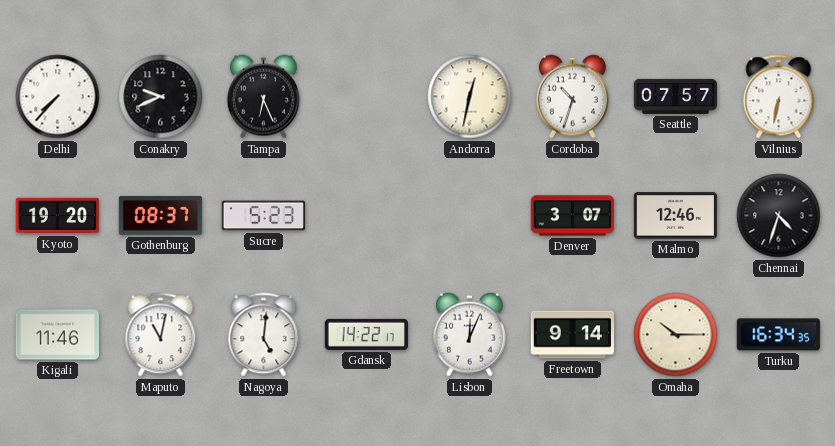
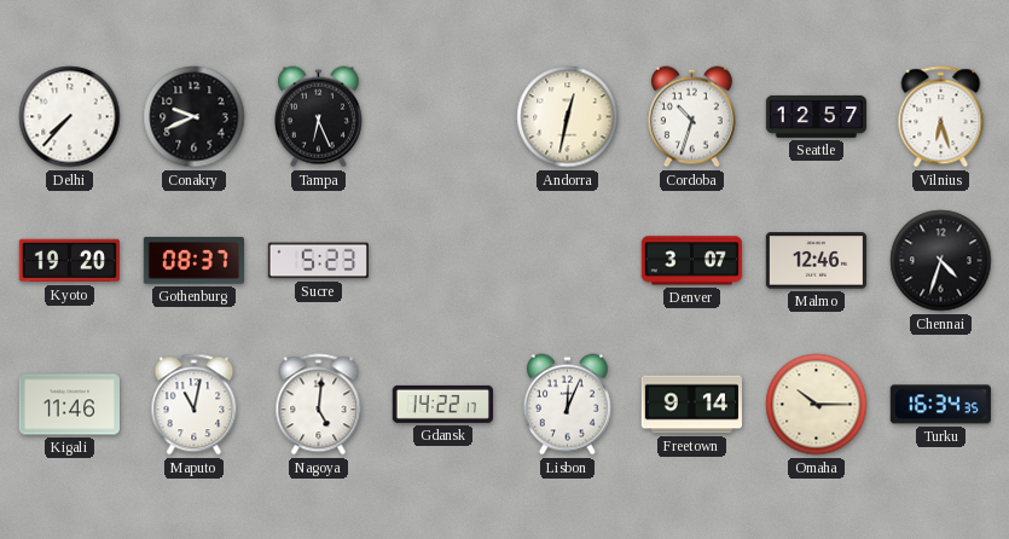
Seattle: 07:57 -> 12:57
Vilnius: 6:32 -> 6:27
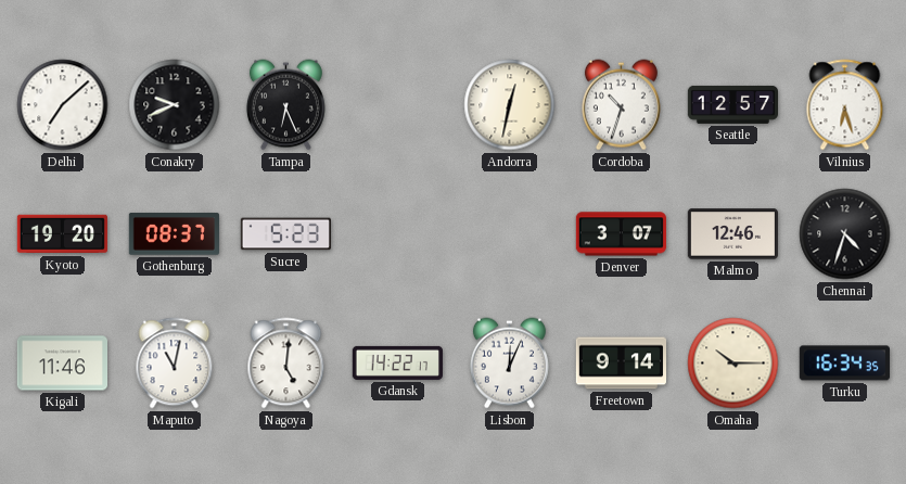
Delhi: 7:37 -> 7:08
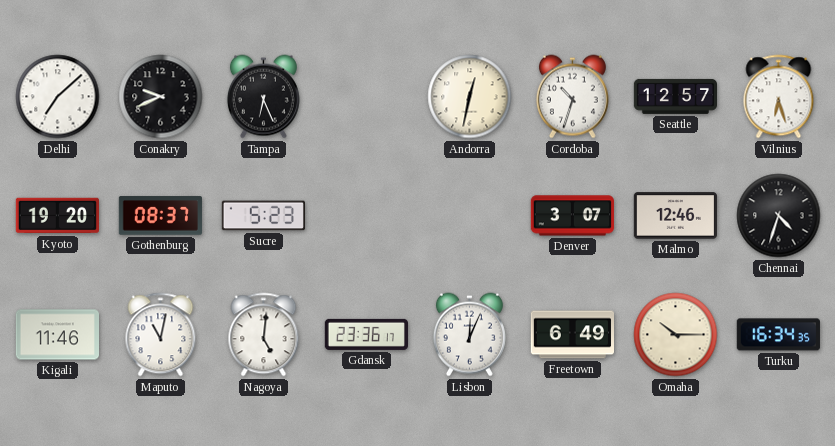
Gdansk: 14:22 -> 23:36
Freetown: 9:14 -> 6:49
